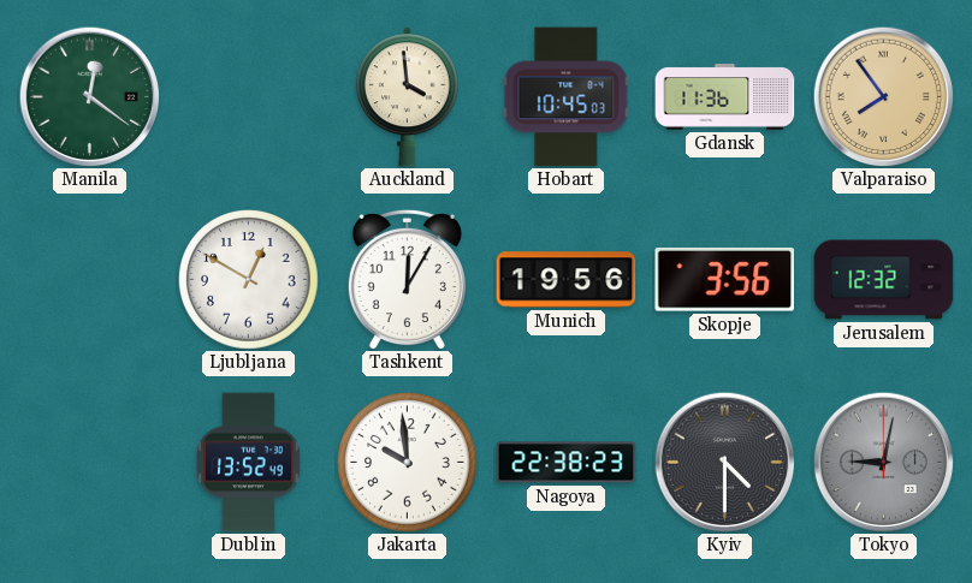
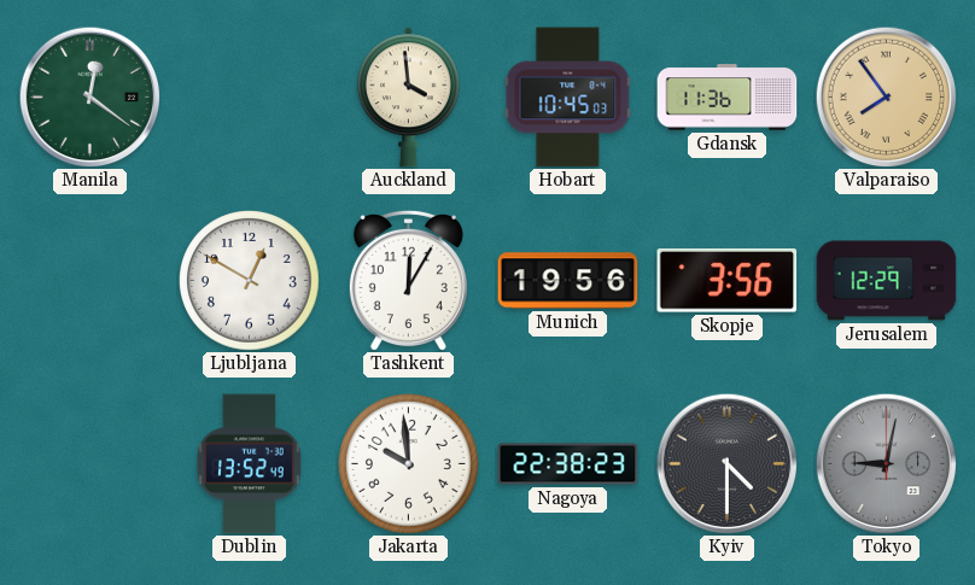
Jerusalem: 12:32 -> 12:29
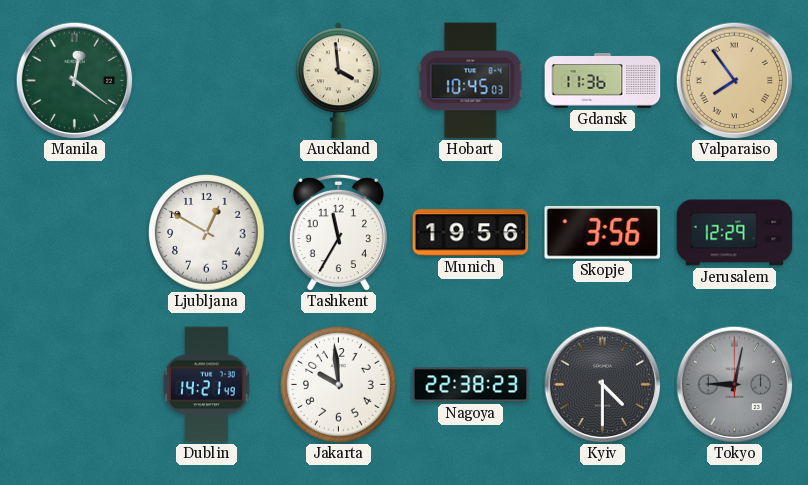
Tashkent: 12:05 -> 11:35
Dublin: 13:52 -> 14:21
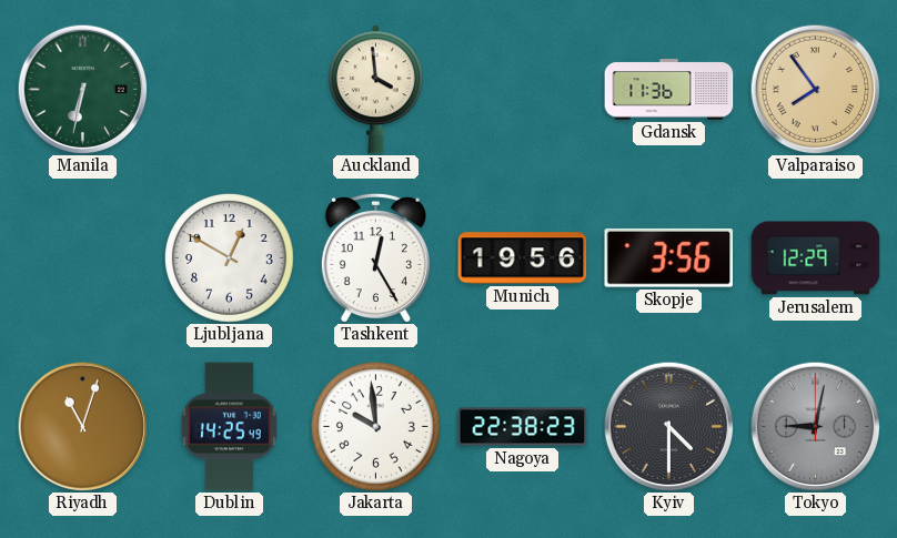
Manila: 12:21 -> 6:32
Hobart: 10:45 -> none
Tashkent: 11:35 -> 12:25
Riyadh: none -> 11:03
Dublin: 14:21 -> 14:25
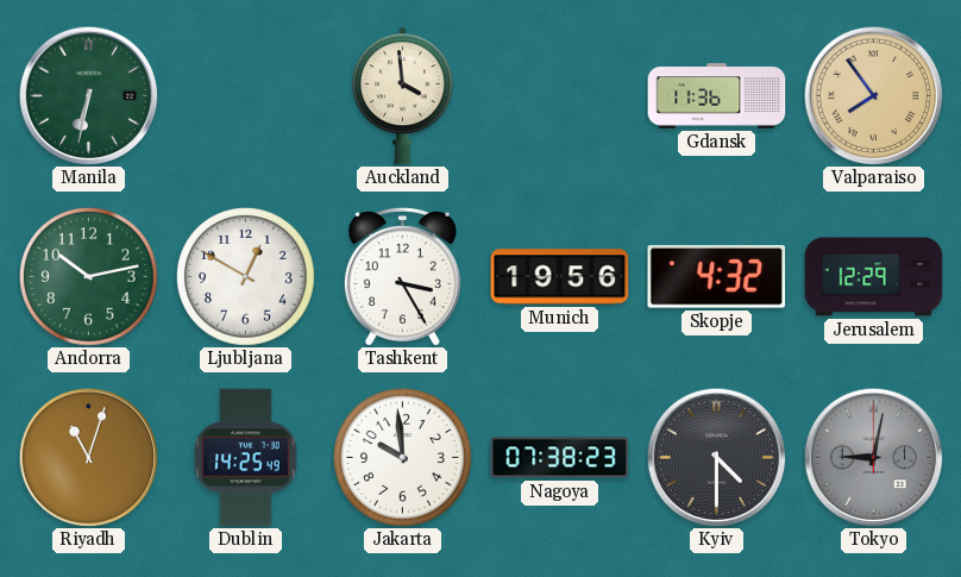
Andorra: none -> 10:13
Tashkent: 12:25 -> 3:25
Skopje: 3:56 -> 4:32
Nagoya: 22:38 -> 07:38
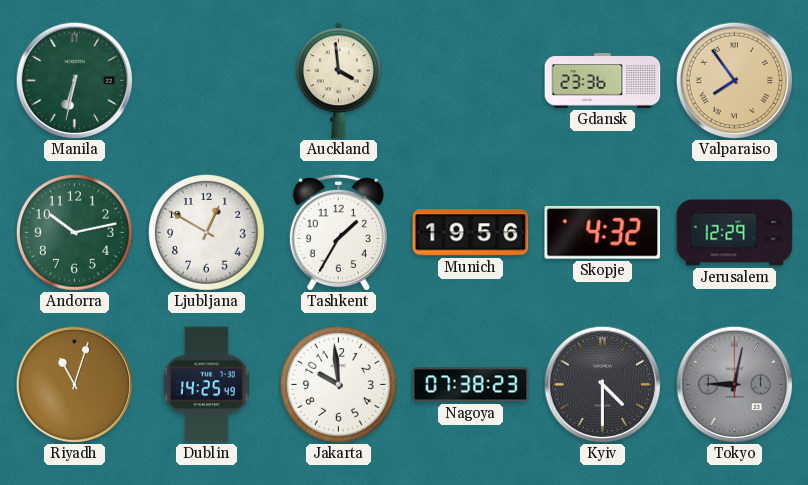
Gdansk: 11:36 -> 23:36
Tashkent: 3:25 -> 1:35
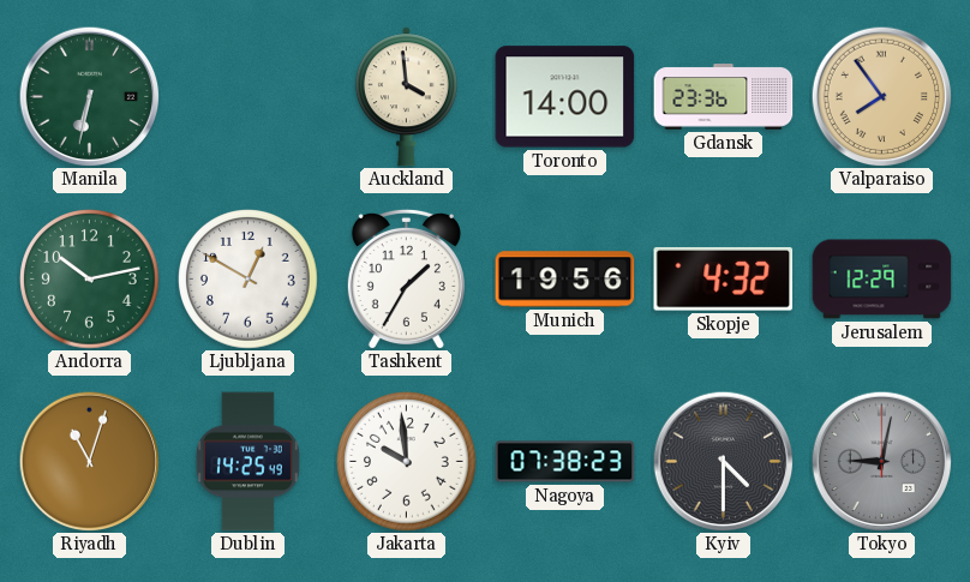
Toronto: none -> 14:00
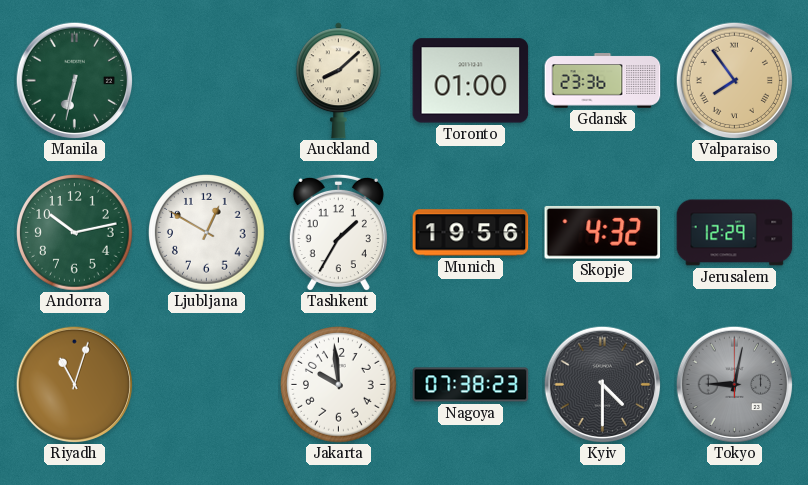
Auckland: 3:59 -> 8:08
Toronto: 14:00 -> 01:00
Dublin: 14:25 -> none
